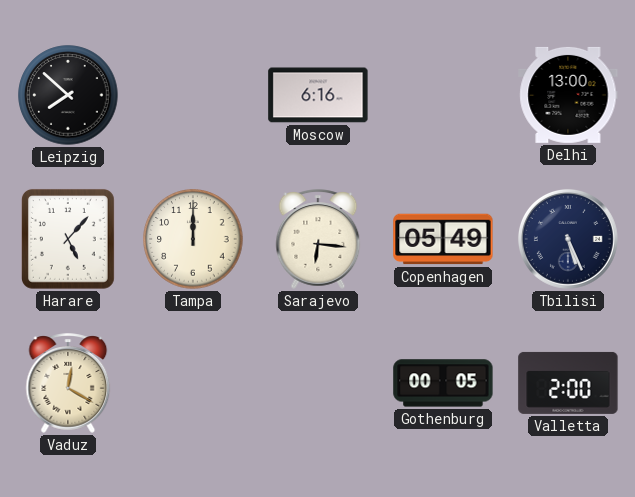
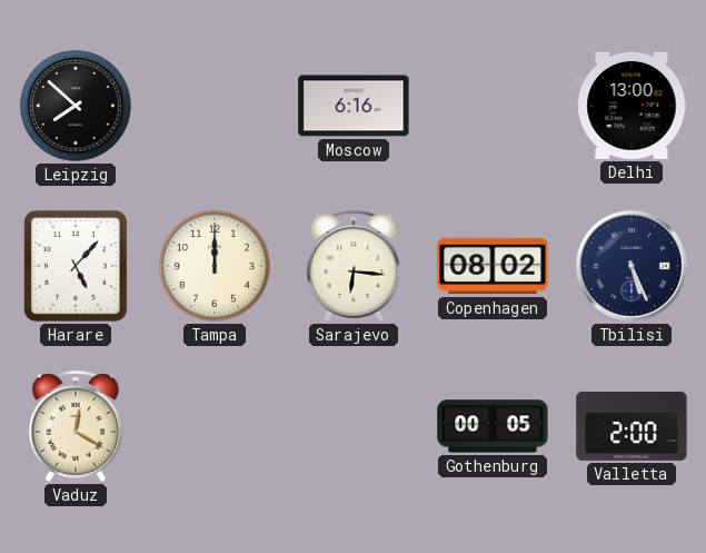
Copenhagen: 05:49 -> 08:02
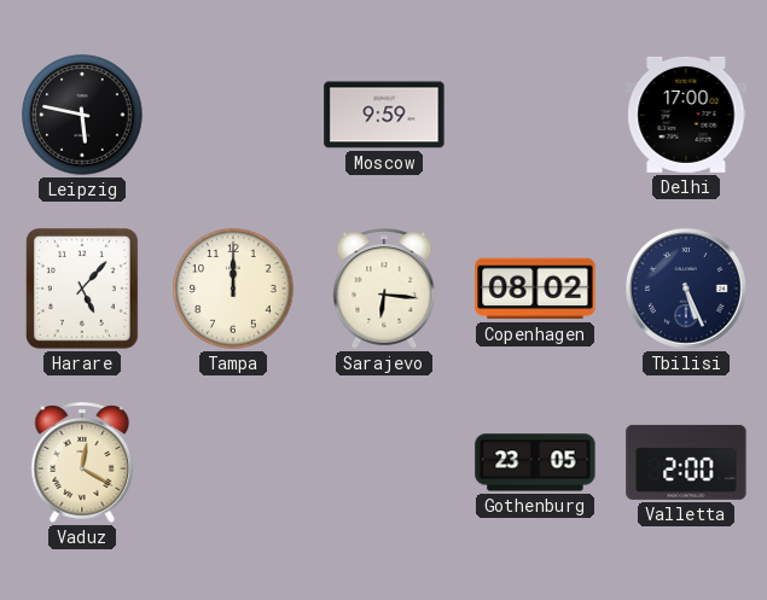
Leipzig: 7:52 -> 5:47
Moscow: 6:16 -> 9:59
Delhi: 13:00 -> 17:00
Gothenburg: 00:05 -> 23:05
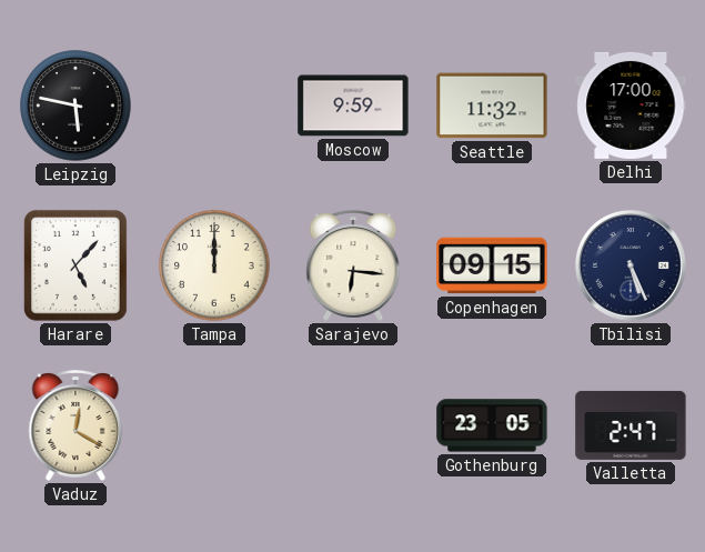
Seattle: none -> 11:32
Copenhagen: 08:02 -> 09:15
Valletta: 2:00 -> 2:47
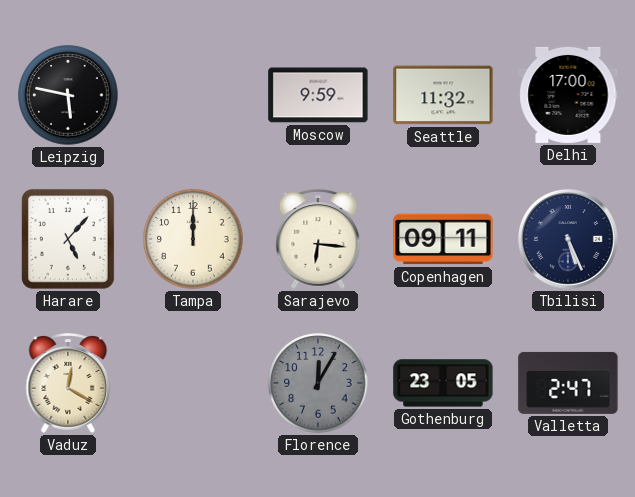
Copenhagen: 09:15 -> 09:11
Florence: none -> 12:05
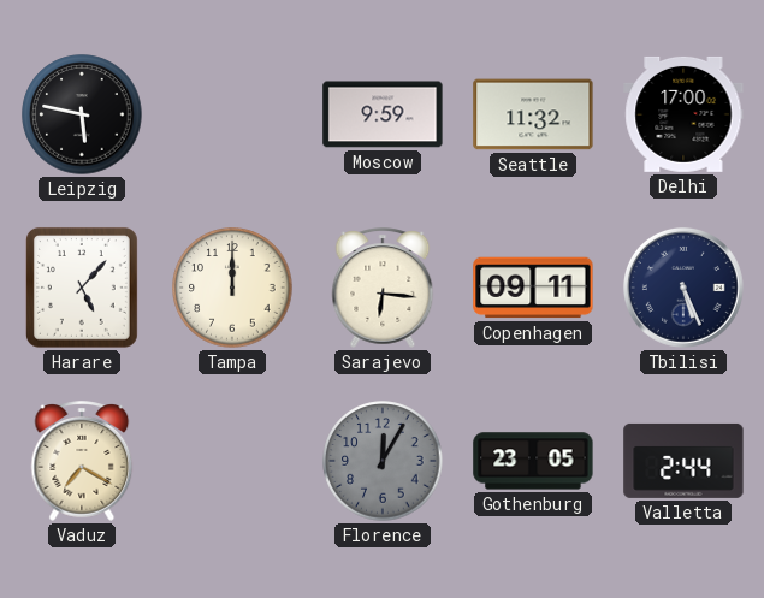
Vaduz: 12:20 -> 7:20
Valletta: 2:47 -> 2:44
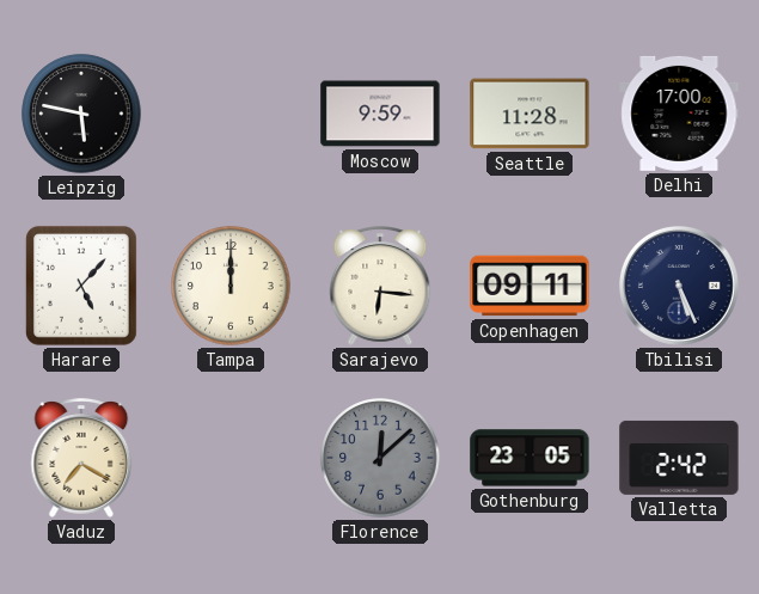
Seattle: 11:32 -> 11:28
Florence: 12:05 -> 12:08
Valletta: 2:44 -> 2:42
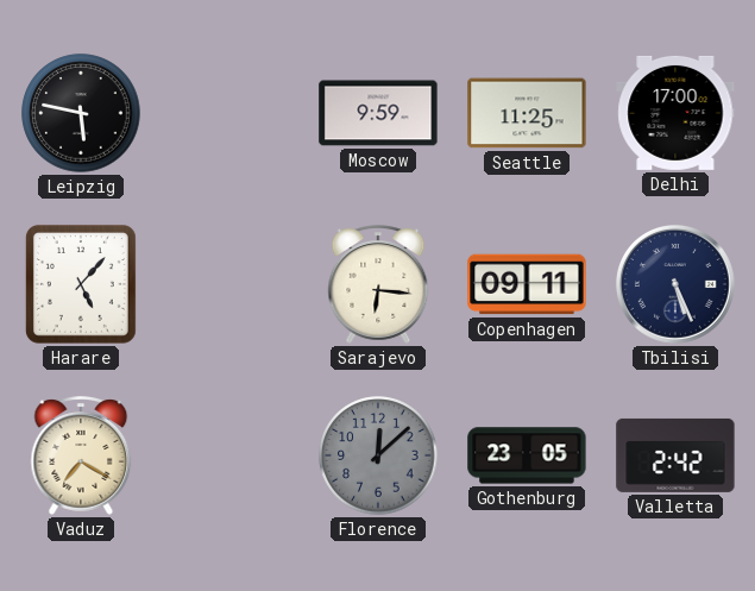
Seattle: 11:28 -> 11:25
Tampa: 12:00 -> none
